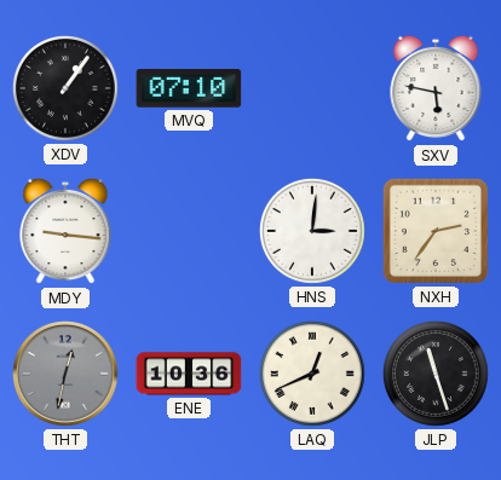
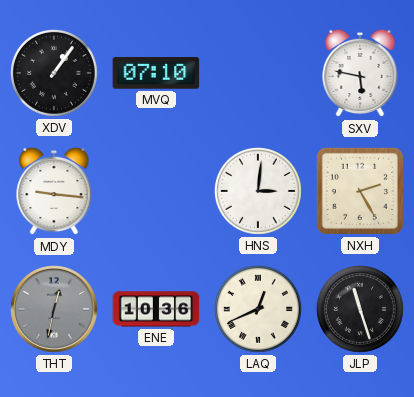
NXH: 2:36 -> 2:25
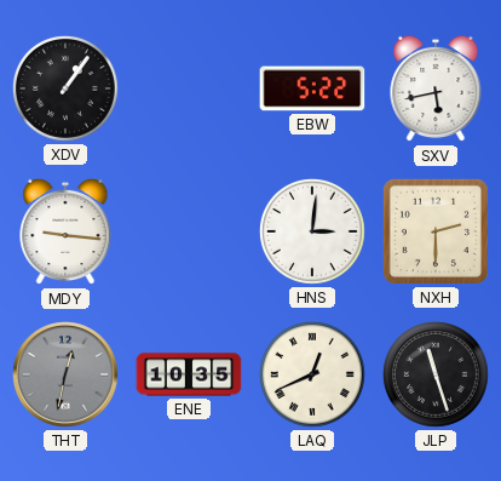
MVQ: 07:10 -> none
EBW: none -> 5:22
SXV: 5:47 -> 5:43
NXH: 2:25 -> 2:30
ENE: 10:36 -> 10:35
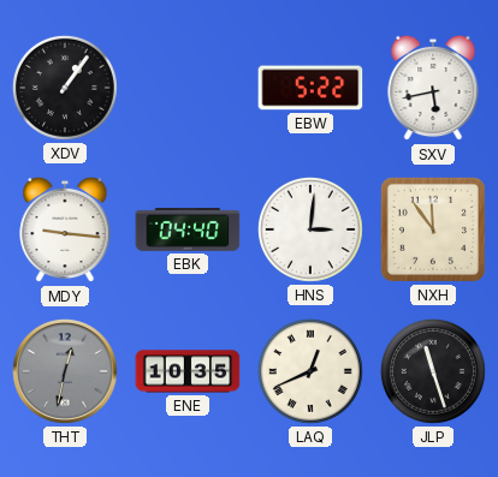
EBK: none -> 04:40
NXH: 2:30 -> 11:54
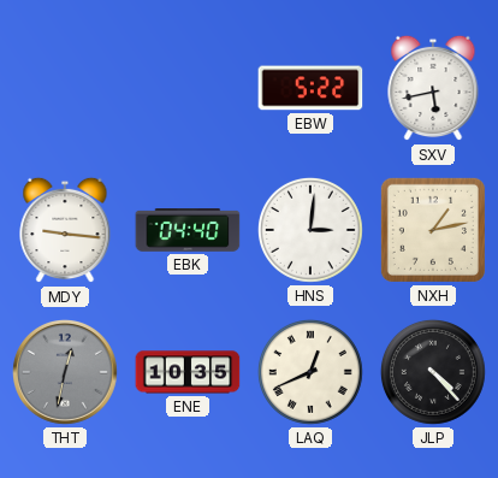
XDV: 1:06 -> none
NXH: 11:54 -> 1:13
JLP: 11:27 -> 4:23
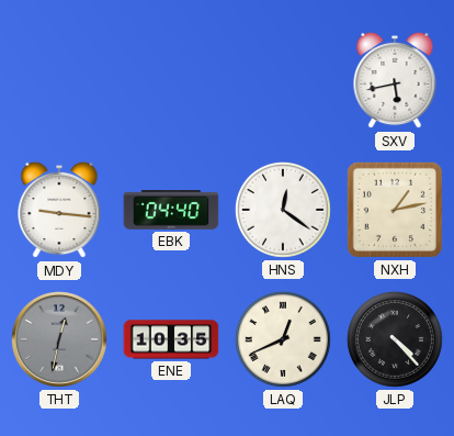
EBW: 5:22 -> none
HNS: 3:01 -> 12:21
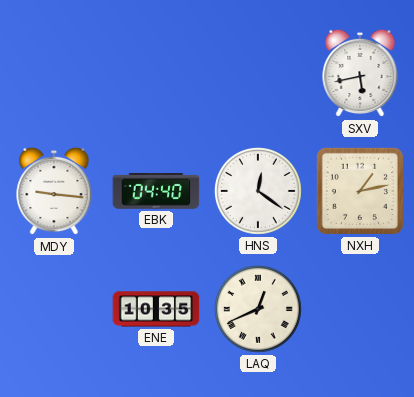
THT: 12:32 -> none
JLP: 4:23 -> none
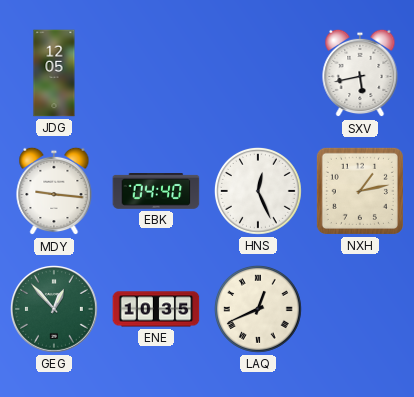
JDG: none -> 12:05
HNS: 12:21 -> 12:26
GEG: none -> 12:53
